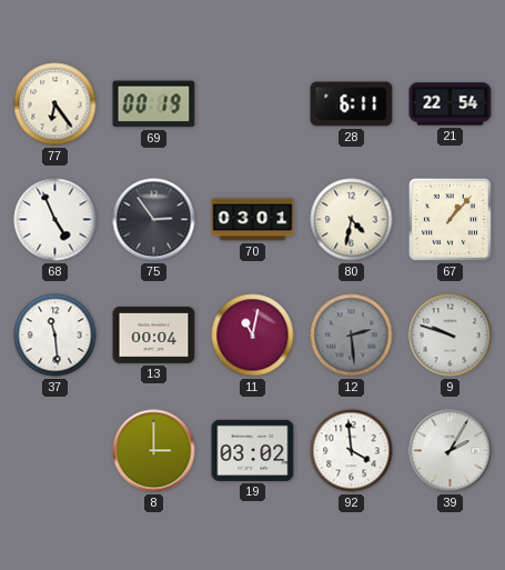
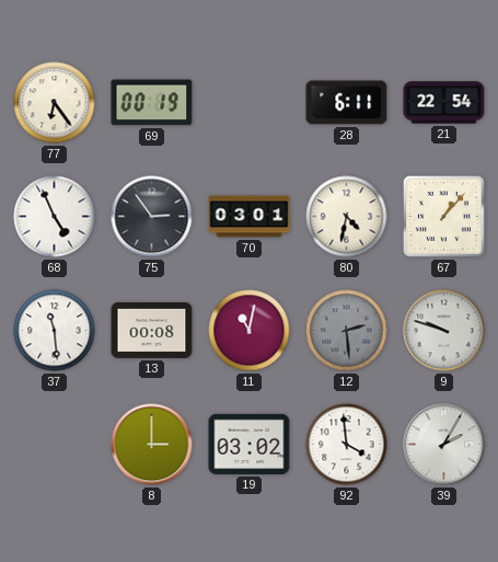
13: 00:04 -> 00:08
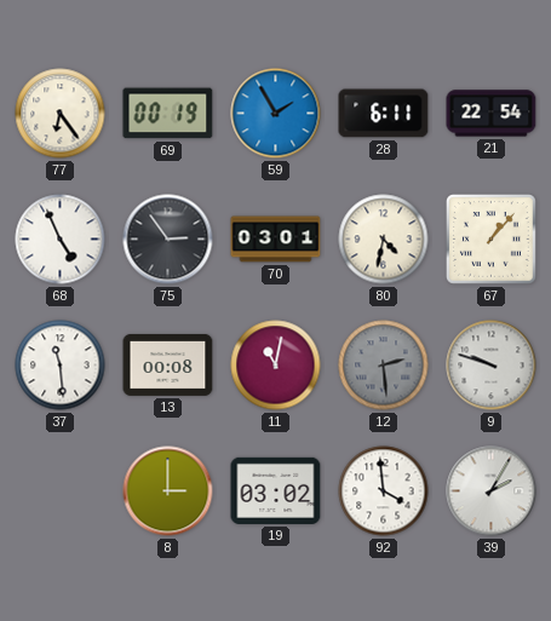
59: none -> 1:55
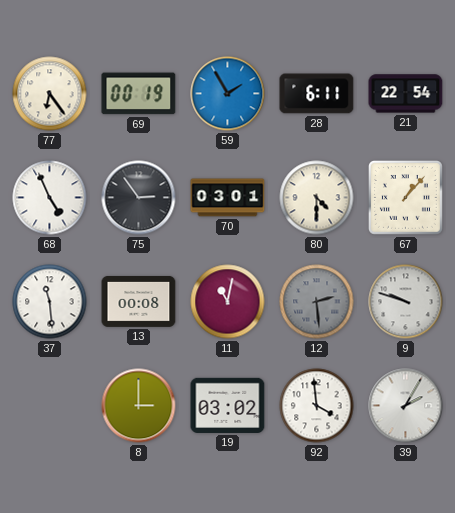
80: 4:32 -> 4:30
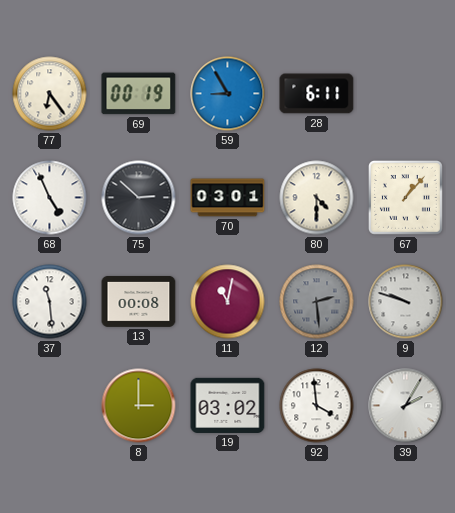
59: 1:55 -> 8:55
21: 22:54 -> none
75: 2:54 -> 2:52
